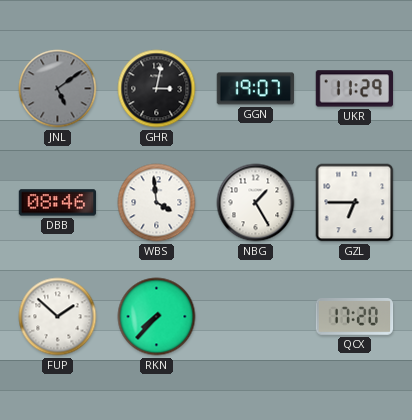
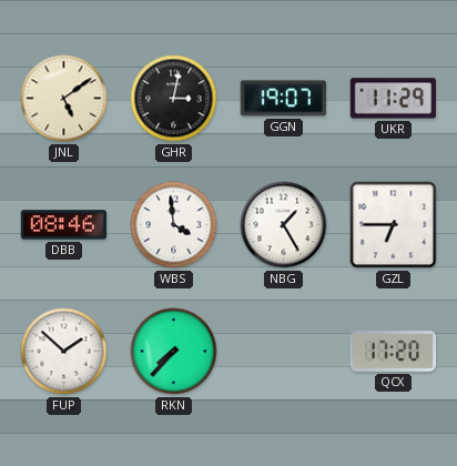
JNL dial: grey -> cream
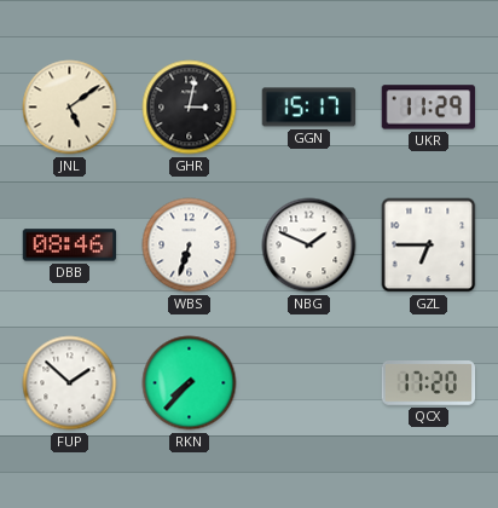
GGN: 19:07 -> 15:17
WBS: 3:59 -> 6:33
NBG: 1:25 -> 1:49
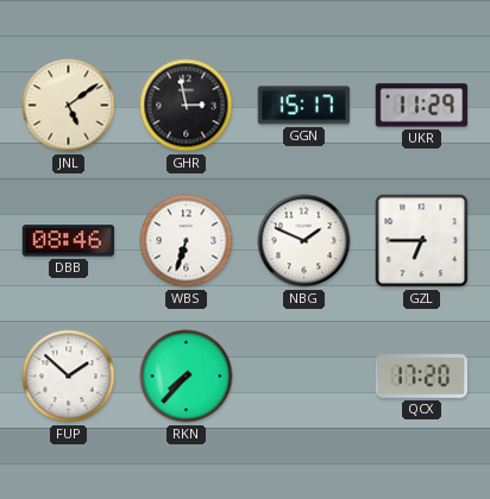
GHR: 3:02 -> 2:58
